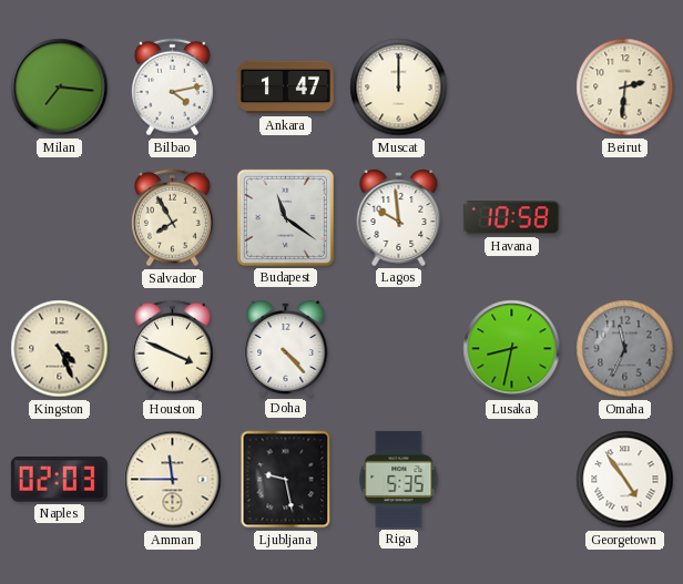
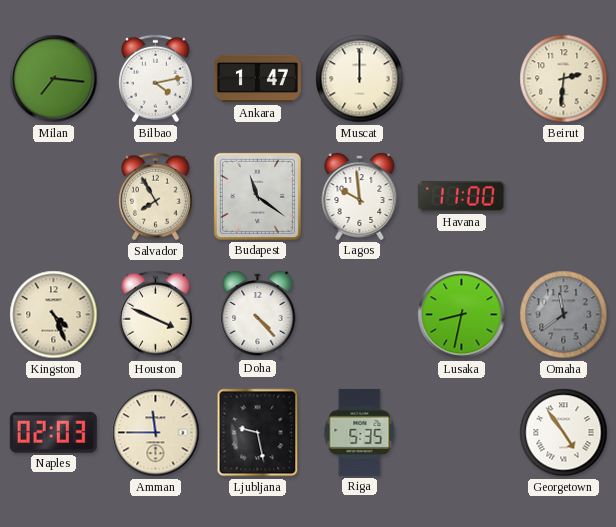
Havana: 10:58 -> 11:00
Omaha: 11:34 -> 11:39
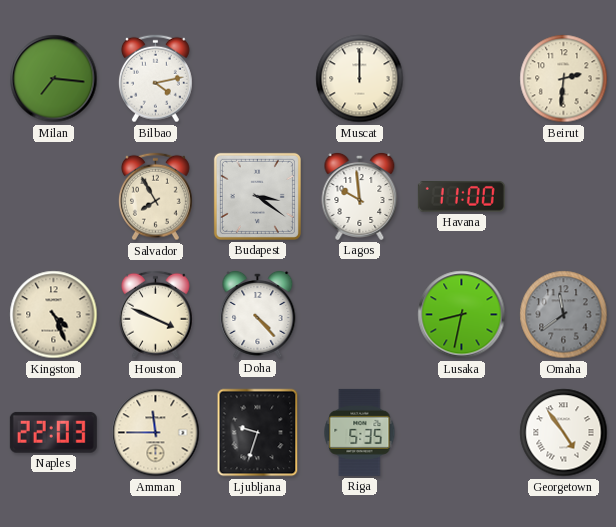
Ankara: 1:47 -> none
Budapest: 11:21 -> 3:21
Naples: 02:03 -> 22:03
Ljubljana: 9:28 -> 9:33
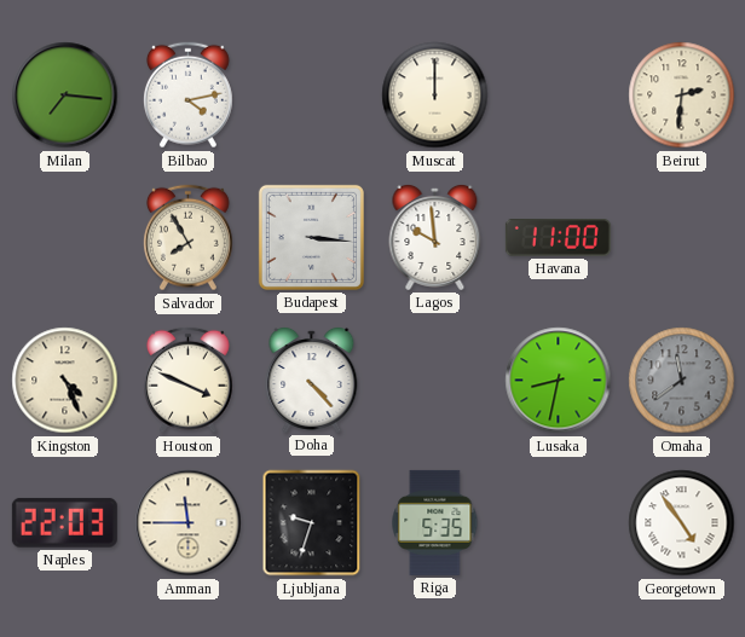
Budapest: 3:21 -> 3:16
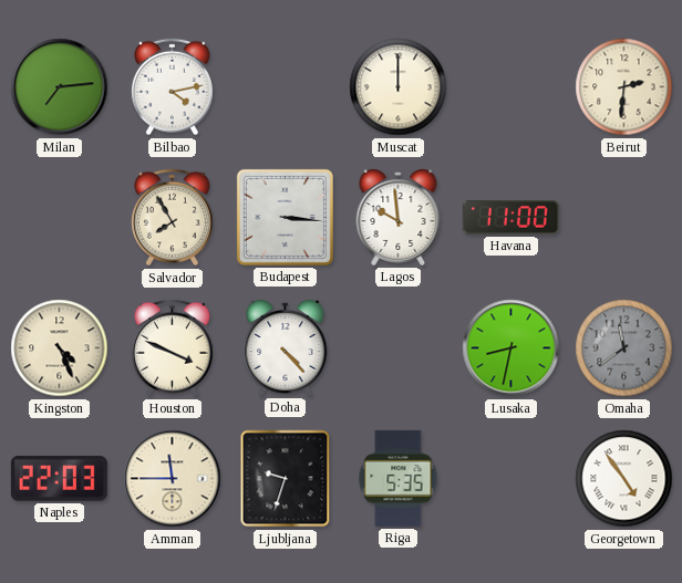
Milan: 7:16 -> 7:14
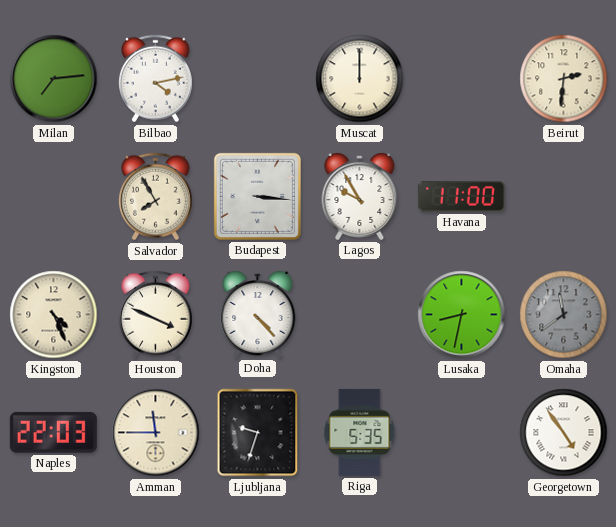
Lagos: 9:59 -> 9:55
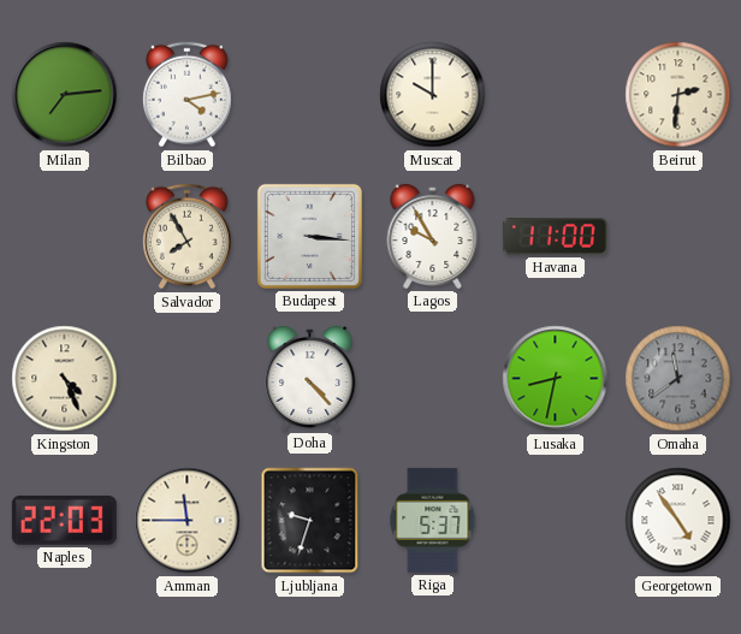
Muscat: 12:00 -> 10:00
Houston: 3:49 -> none
Riga: 5:35 -> 5:37
